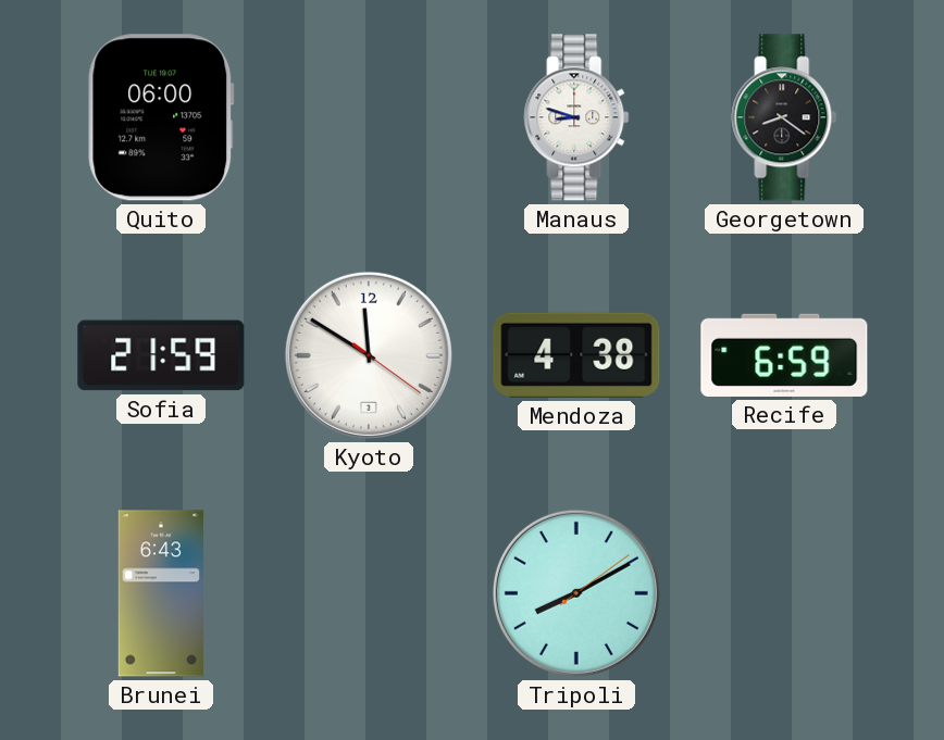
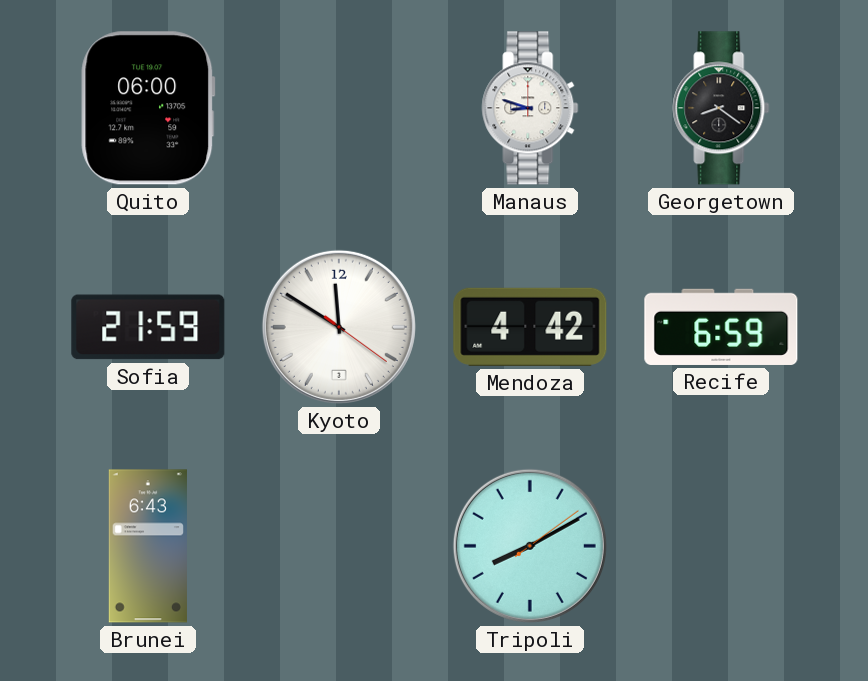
Mendoza: 4:38 -> 4:42
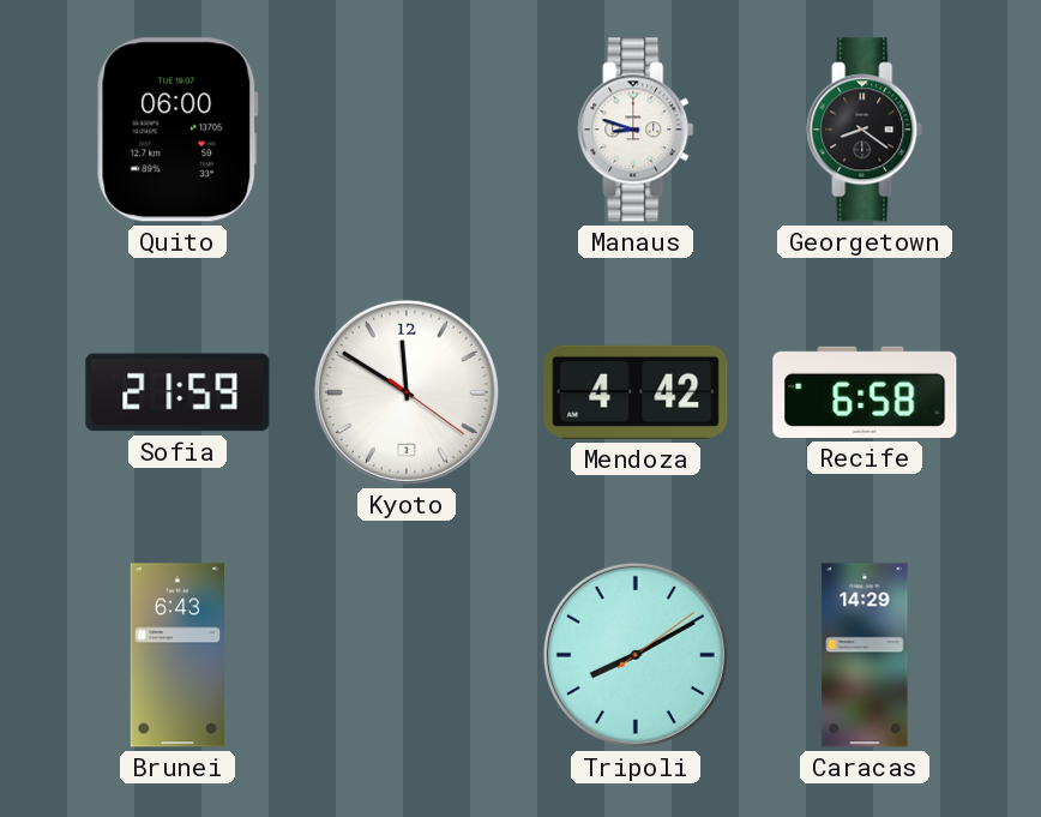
Recife: 6:59 -> 6:58
Caracas: none -> 14:29
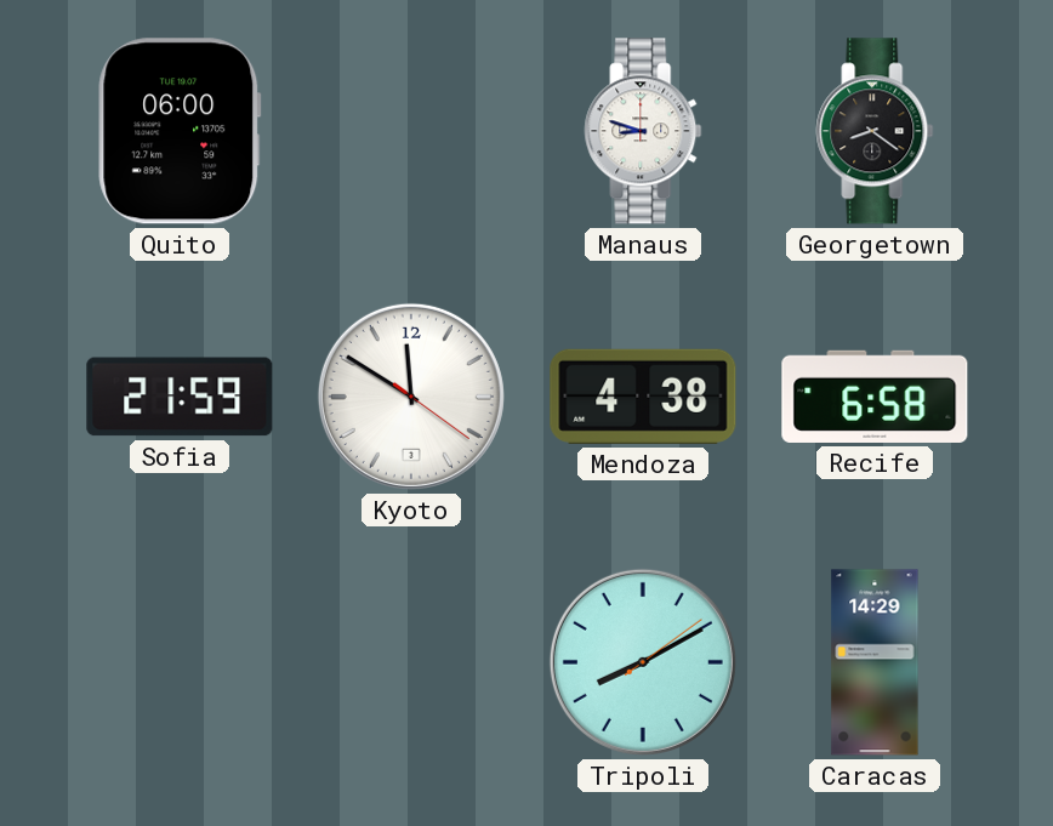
Mendoza: 4:42 -> 4:38
Brunei: 6:43 -> none
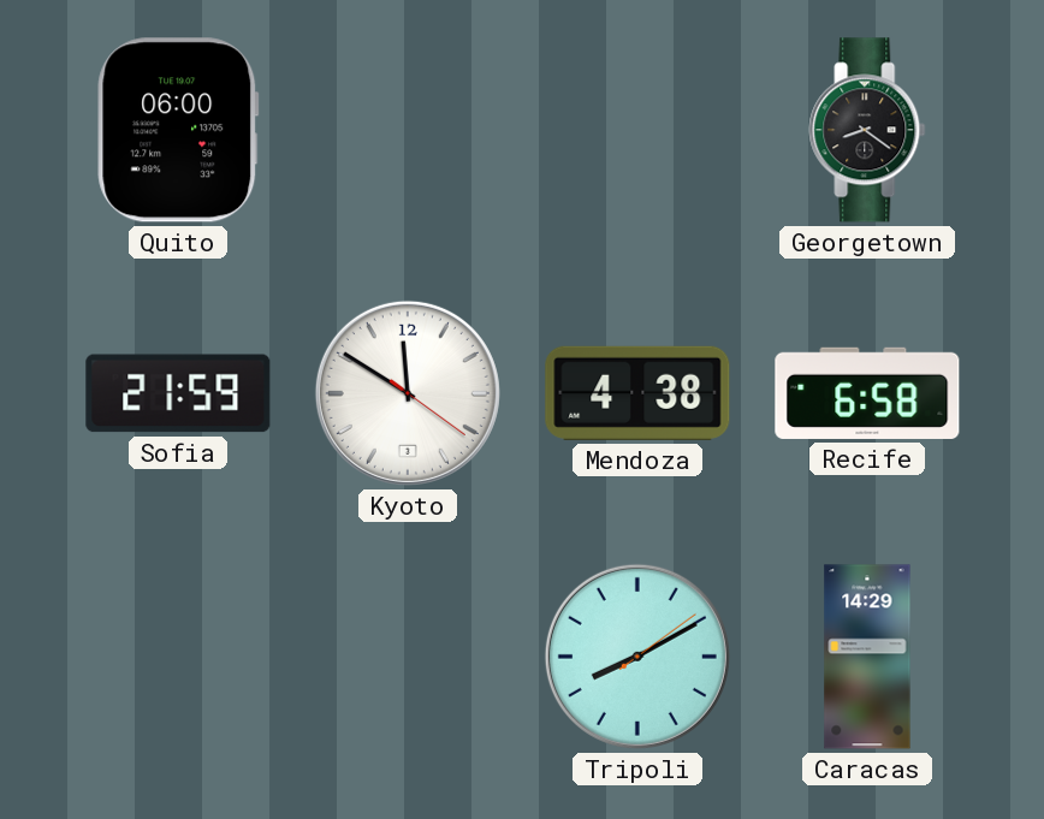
Manaus: 8:48 -> none
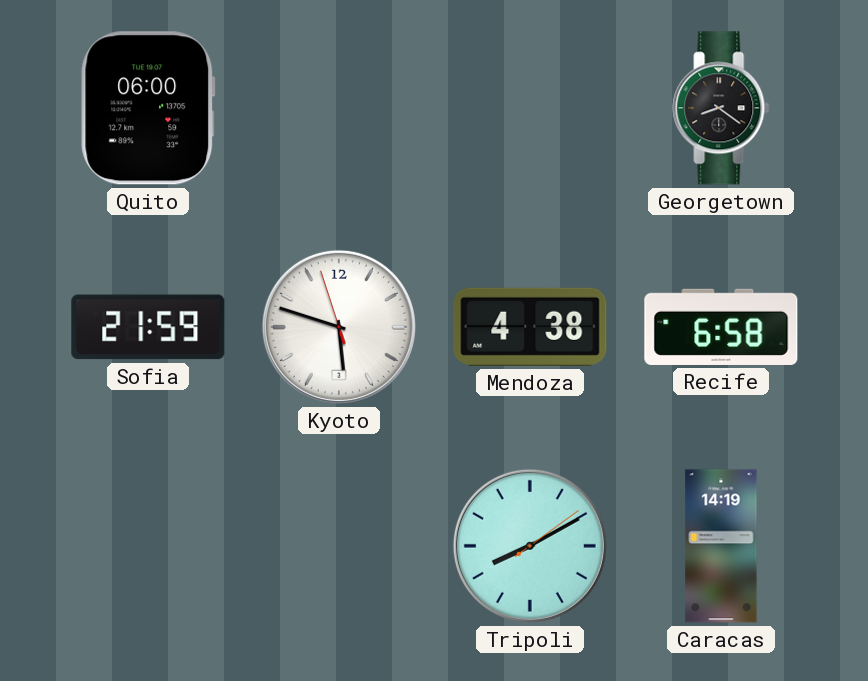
Kyoto: 11:50 -> 5:47
Caracas: 14:29 -> 14:19
